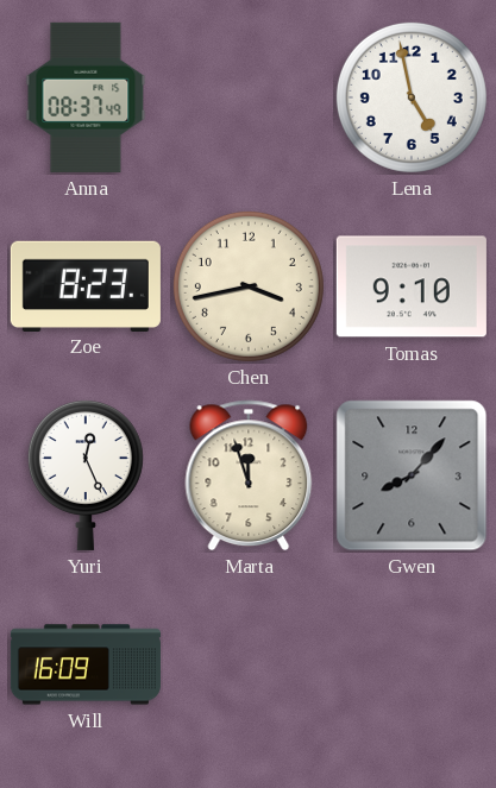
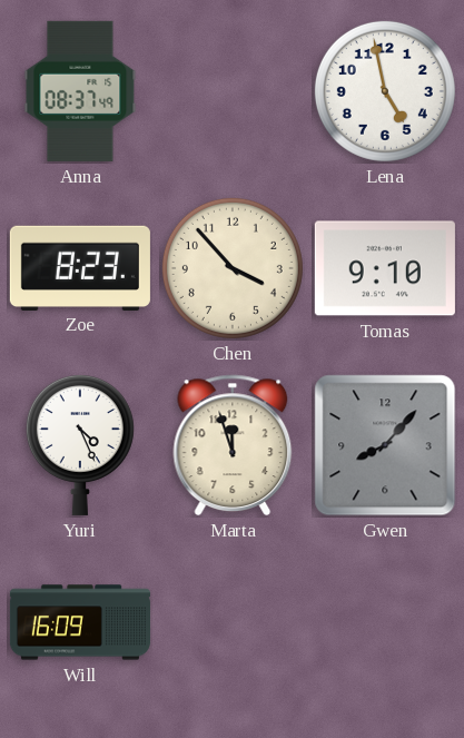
Chen: 3:43 -> 3:53
Yuri: 12:26 -> 4:26
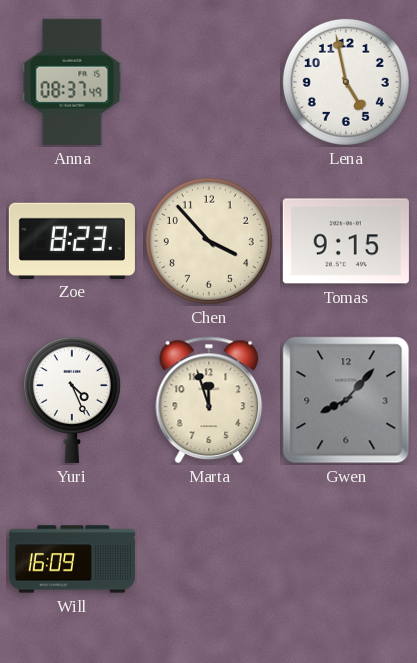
Tomas: 9:10 -> 9:15
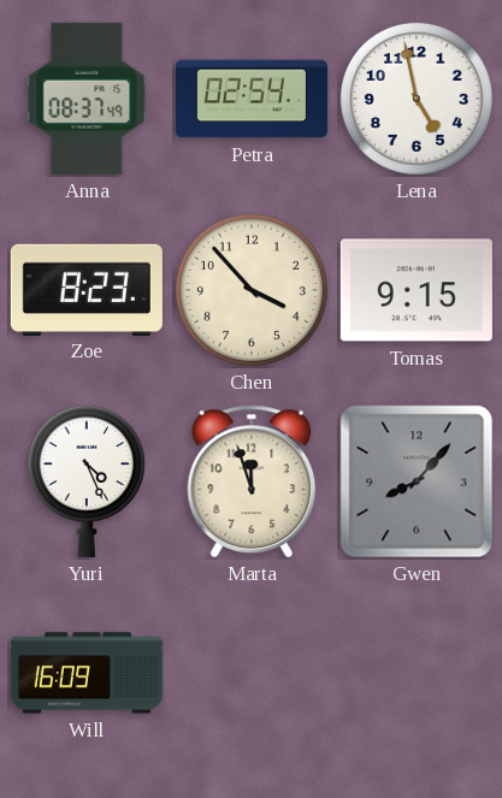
Petra: none -> 02:54
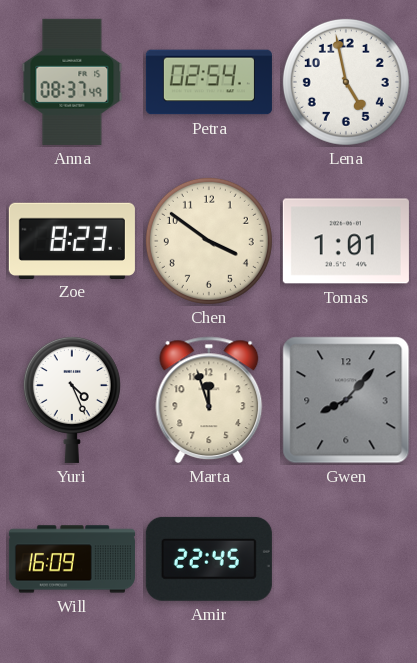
Chen: 3:53 -> 3:51
Tomas: 9:15 -> 1:01
Amir: none -> 22:45
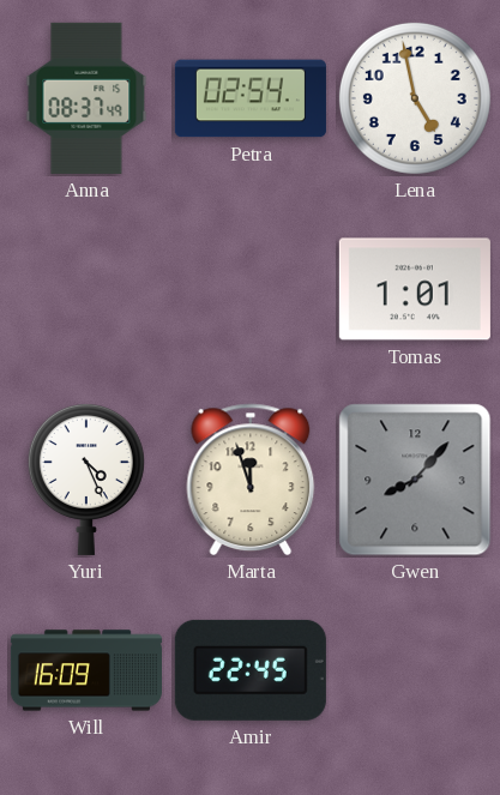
Zoe: 8:23 -> none
Chen: 3:51 -> none
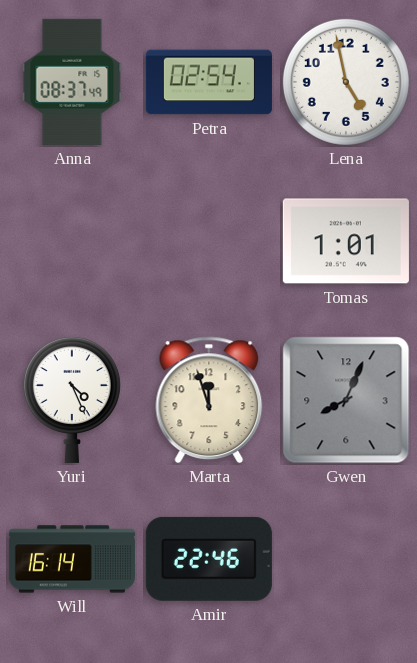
Gwen: 8:07 -> 8:04
Will: 16:09 -> 16:14
Amir: 22:45 -> 22:46
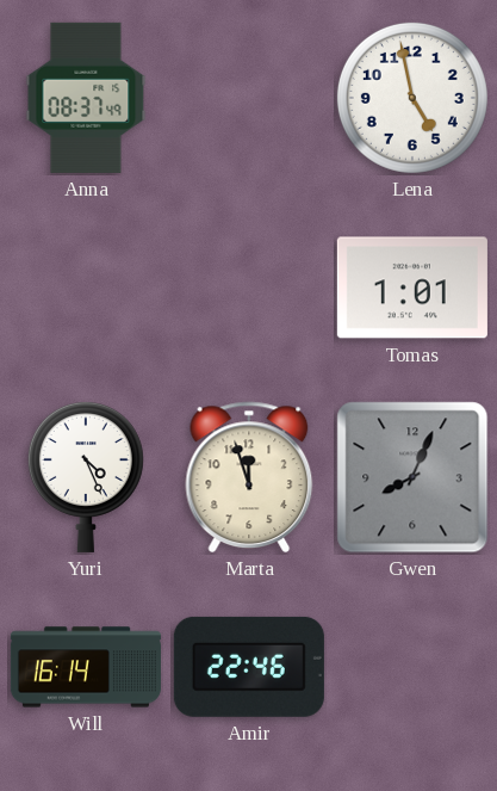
Petra: 02:54 -> none
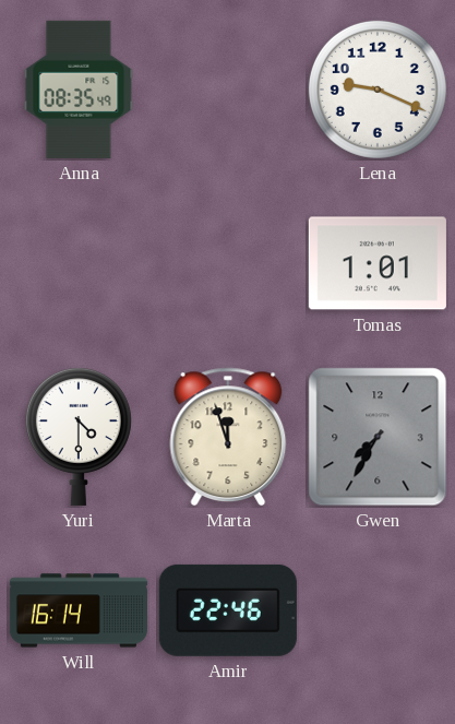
Anna: 08:37 -> 08:35
Lena: 4:58 -> 9:19
Yuri: 4:26 -> 4:30
Gwen: 8:04 -> 7:35
